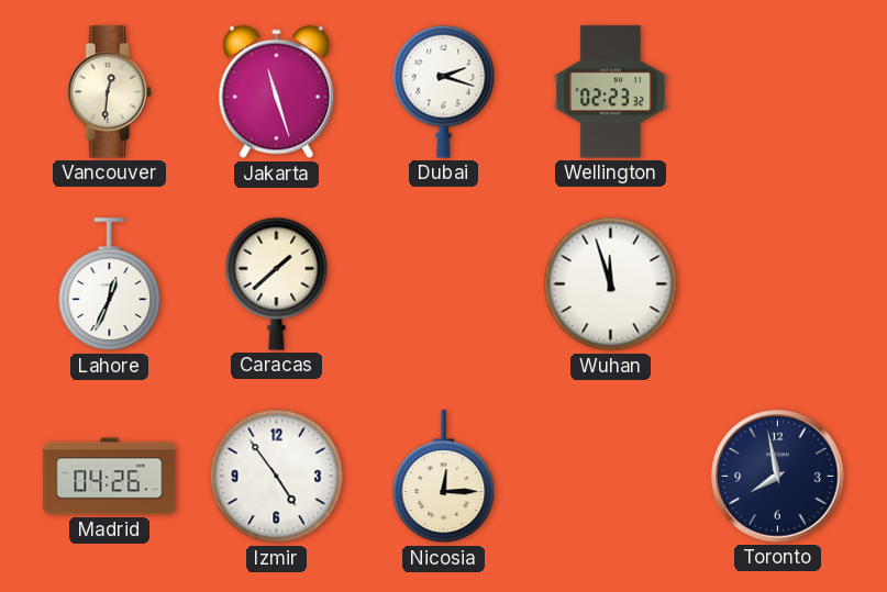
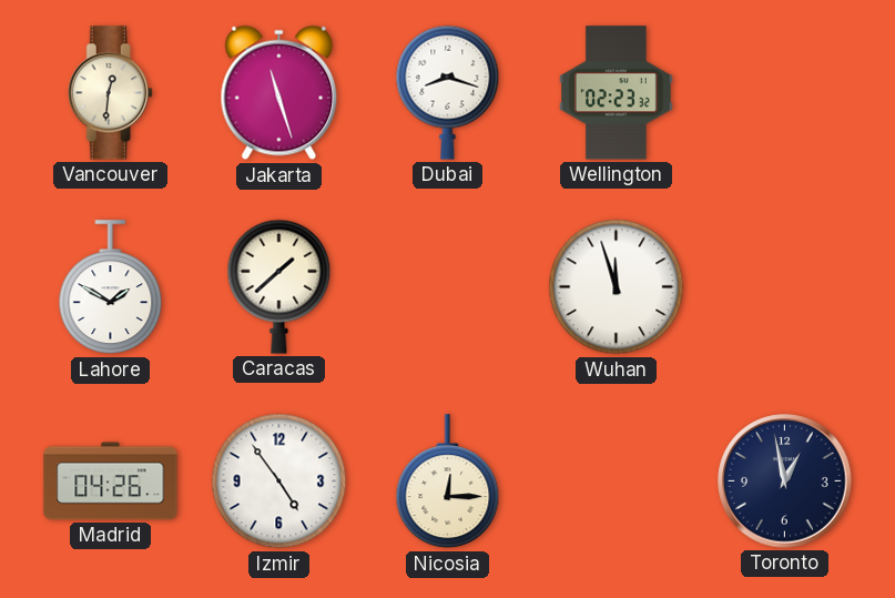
Dubai: 2:18 -> 8:18
Lahore: 12:34 -> 1:50
Toronto: 7:58 -> 12:58
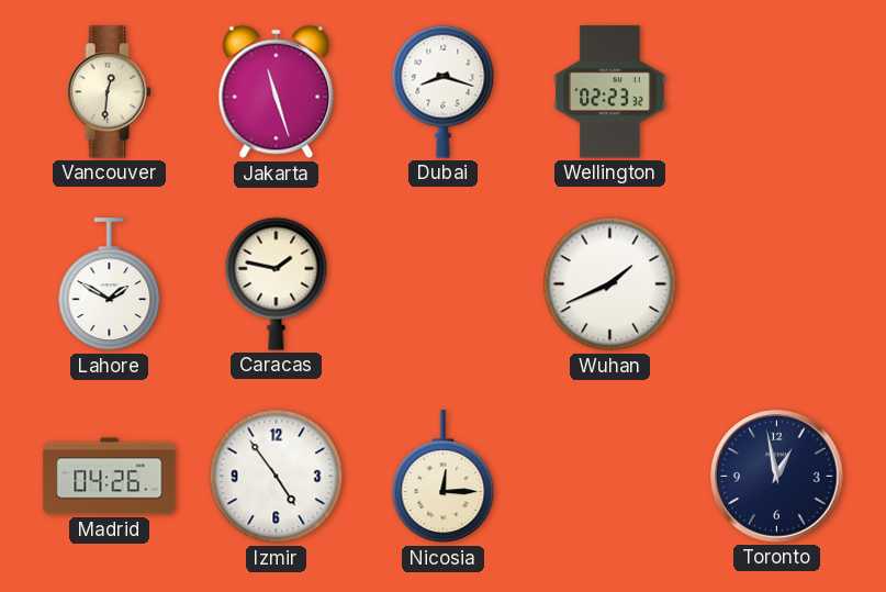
Caracas: 1:38 -> 1:47
Wuhan: 11:57 -> 1:41
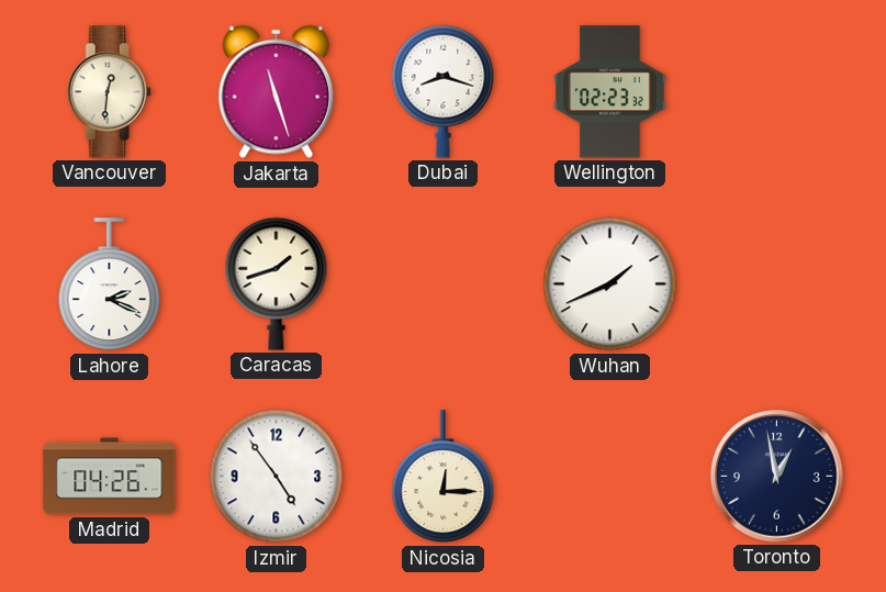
Lahore: 1:50 -> 2:19
Caracas: 1:47 -> 1:42
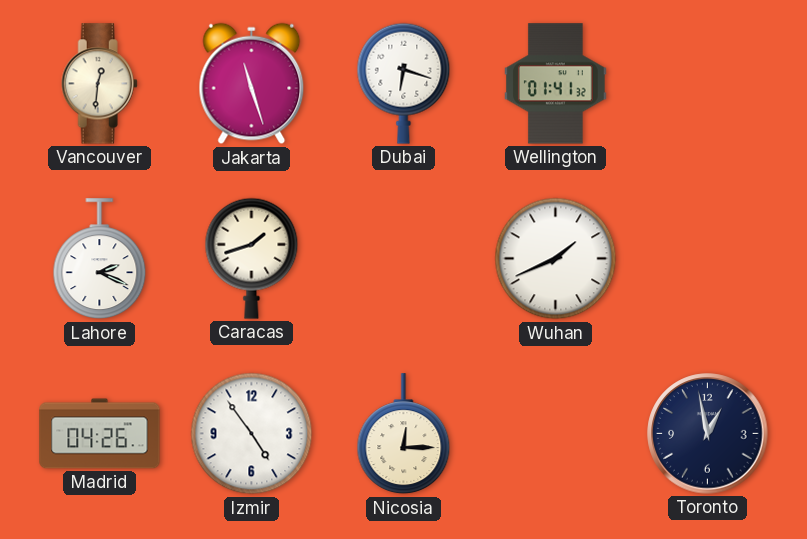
Dubai: 8:18 -> 6:18
Wellington: 02:23 -> 01:41
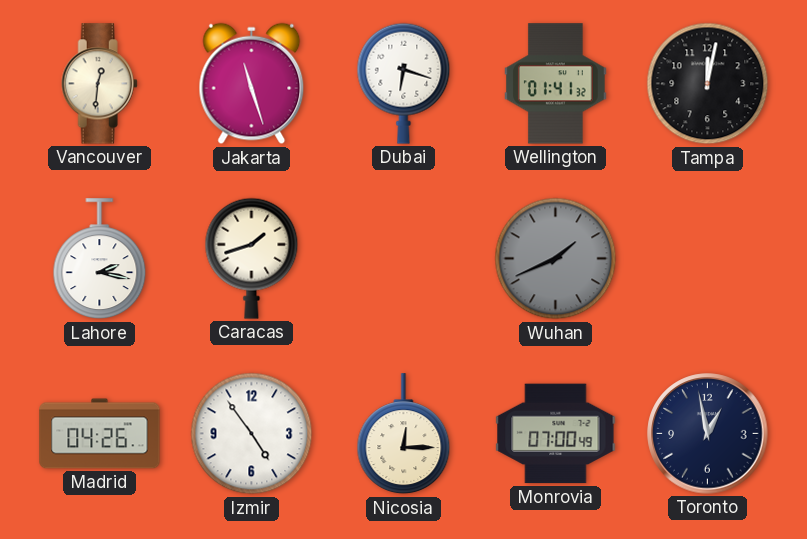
Tampa: none -> 12:02
Lahore: 2:19 -> 2:17
Wuhan dial: white -> grey
Monrovia: none -> 07:00
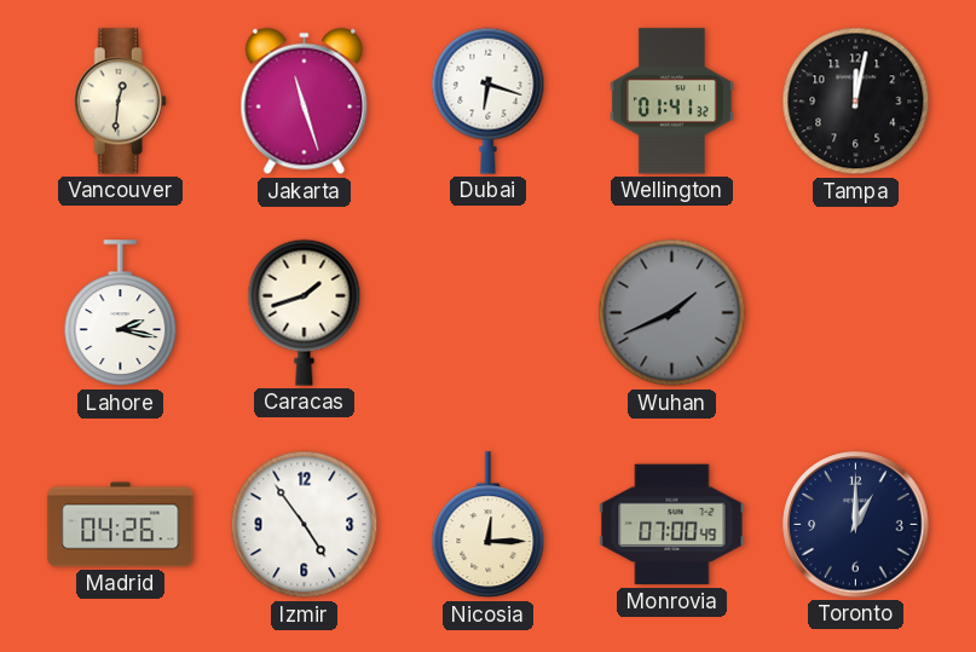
Toronto: 12:58 -> 1:00
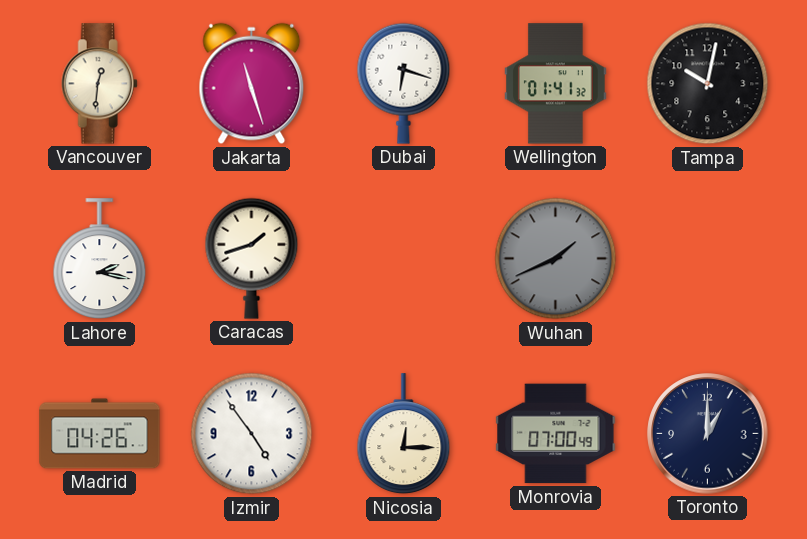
Tampa: 12:02 -> 10:02
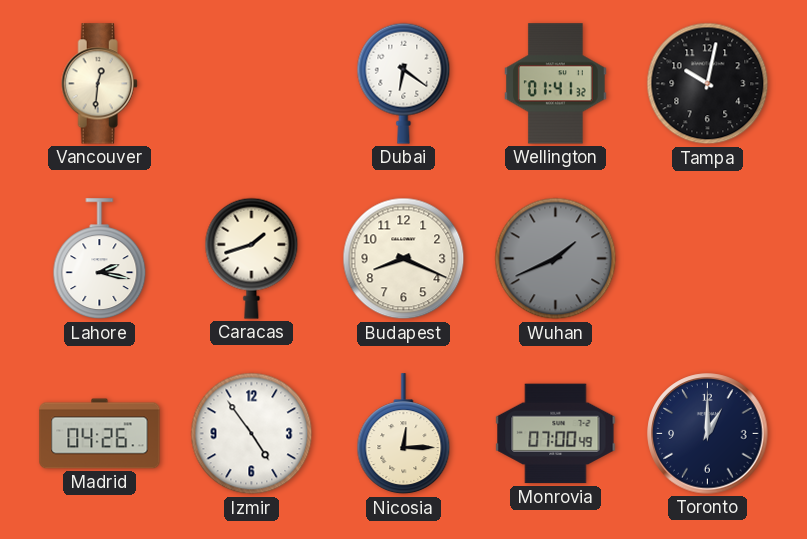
Jakarta: 11:27 -> none
Dubai: 6:18 -> 6:21
Budapest: none -> 8:19
